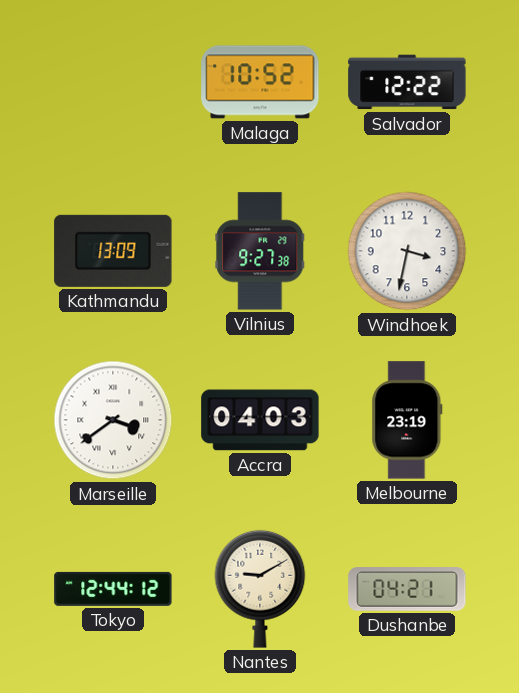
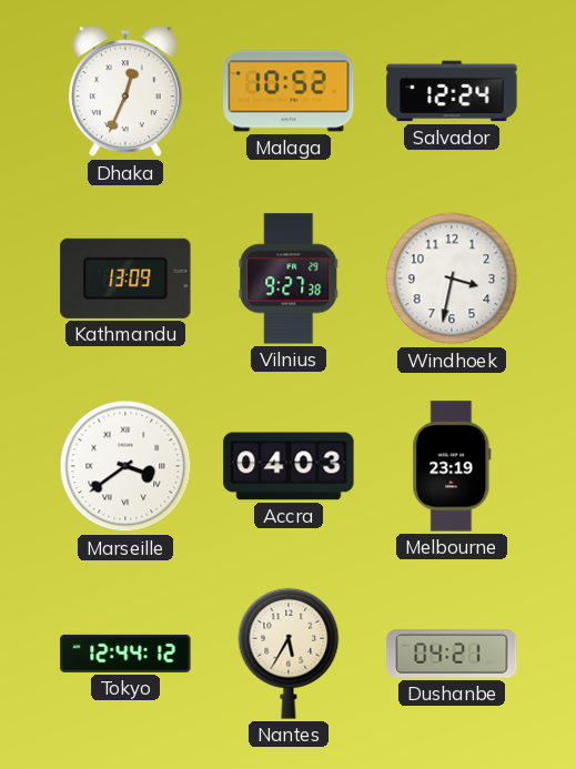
Dhaka: none -> 12:34
Salvador: 12:22 -> 12:24
Nantes: 9:10 -> 5:35
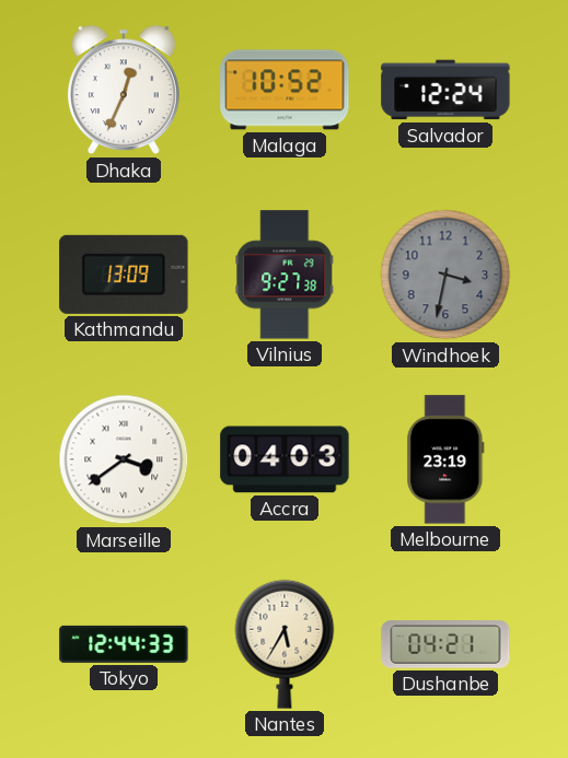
Windhoek dial: white -> grey
Tokyo: 12:44:12 -> 12:44:33
